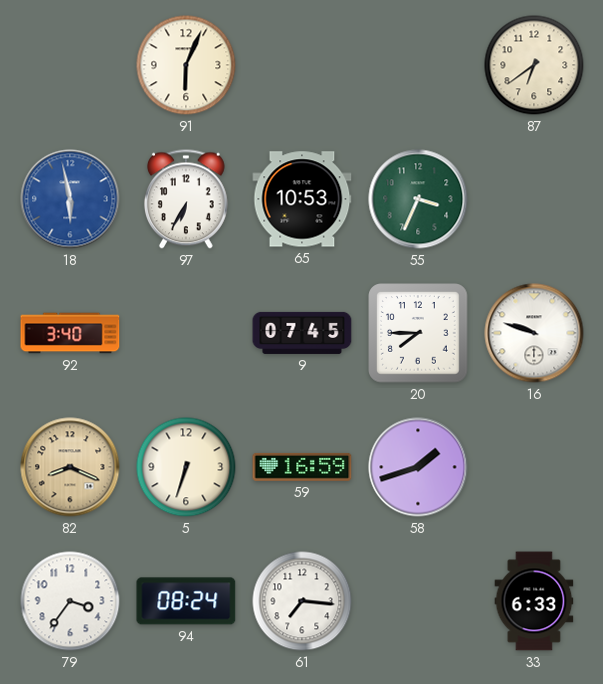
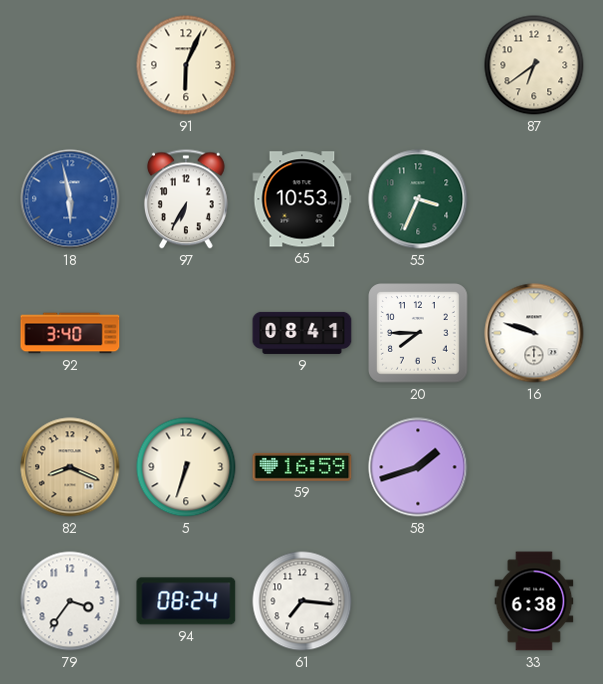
9: 07:45 -> 08:41
33: 6:33 -> 6:38
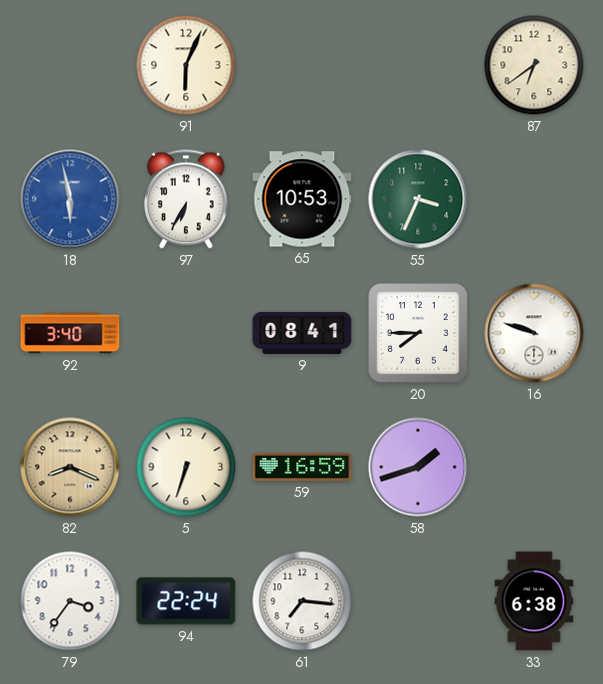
94: 08:24 -> 22:24
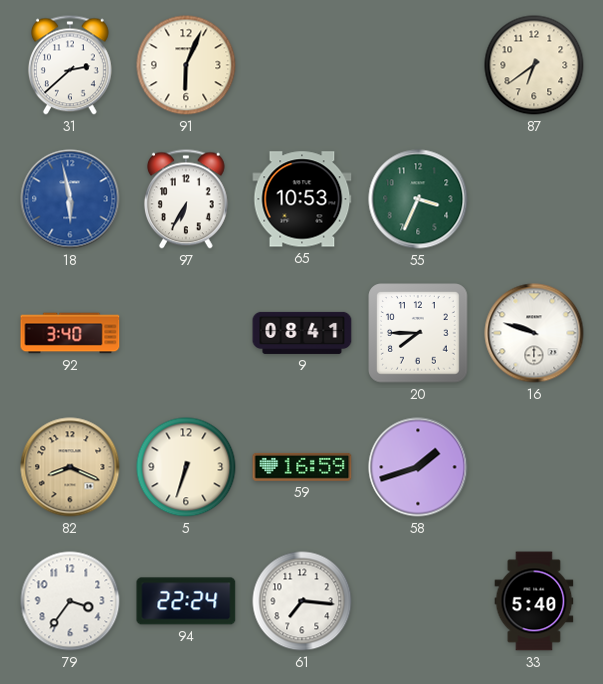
31: none -> 2:38
33: 6:38 -> 5:40
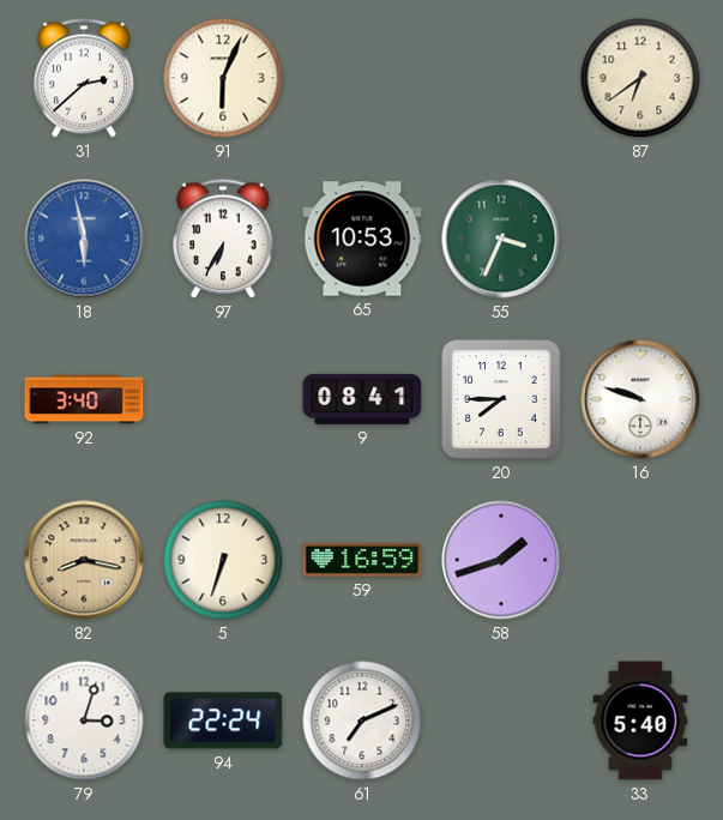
82: 8:19 -> 8:17
79: 3:36 -> 3:03
61: 7:16 -> 7:11
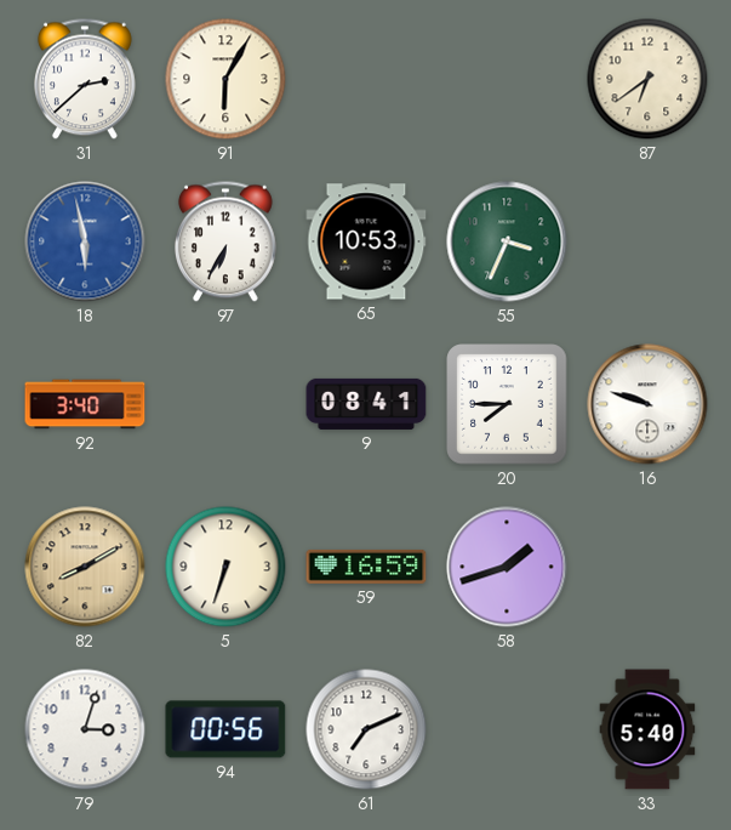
91: 6:04 -> 6:05
82: 8:17 -> 8:10
94: 22:24 -> 00:56
